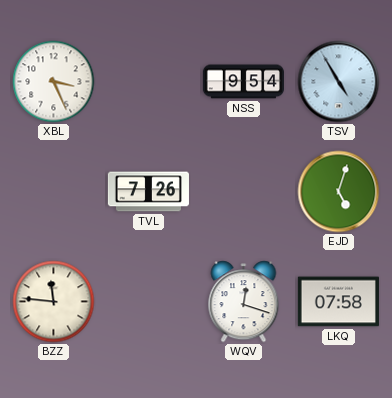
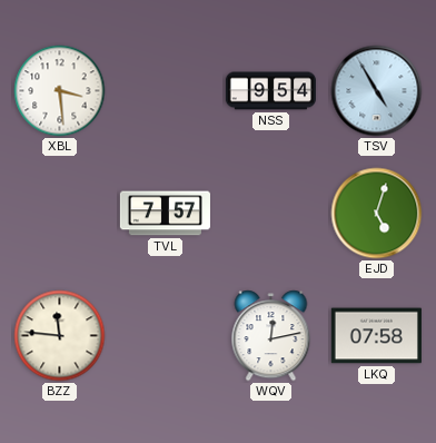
XBL: 3:26 -> 3:29
TVL: 7:26 -> 7:57
WQV: 12:18 -> 12:13
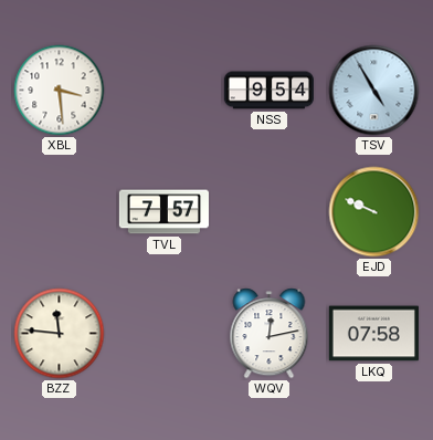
EJD: 5:03 -> 9:49
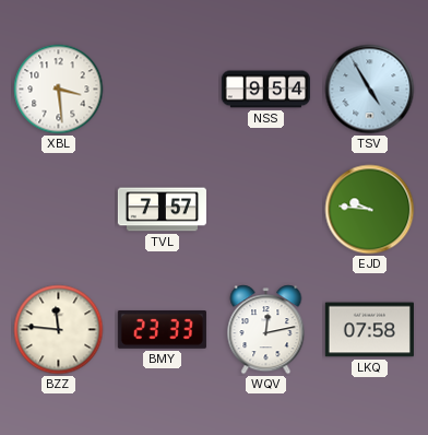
EJD: 9:49 -> 9:46
BMY: none -> 23:33
